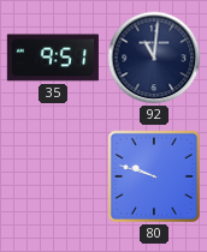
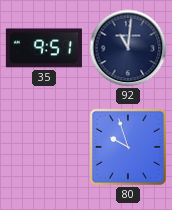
80: 9:48 -> 9:57
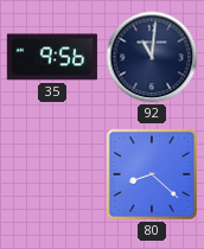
35: 9:51 -> 9:56
80: 9:57 -> 8:22
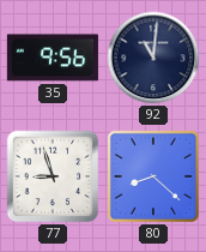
77: none -> 8:57
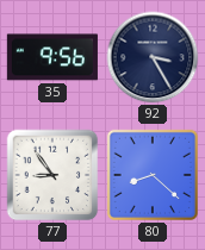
92: 11:01 -> 3:25
77: 8:57 -> 8:54
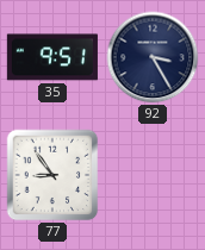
35: 9:56 -> 9:51
80: 8:22 -> none
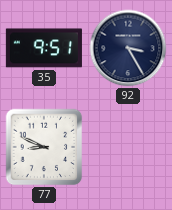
77: 8:54 -> 8:49
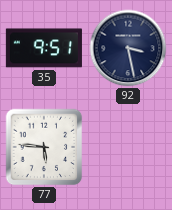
92: 3:25 -> 3:28
77: 8:49 -> 5:46
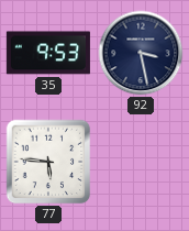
35: 9:51 -> 9:53
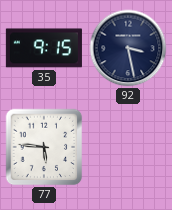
35: 9:53 -> 9:15
